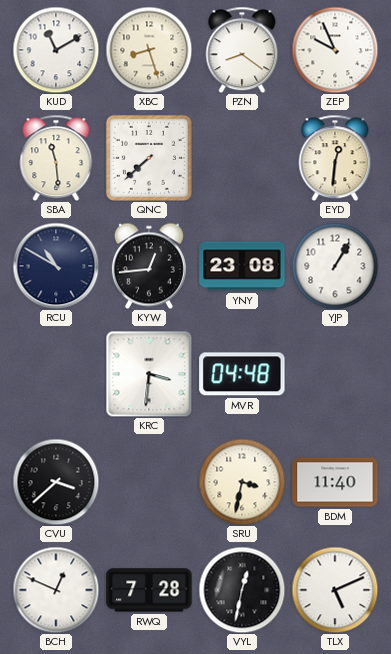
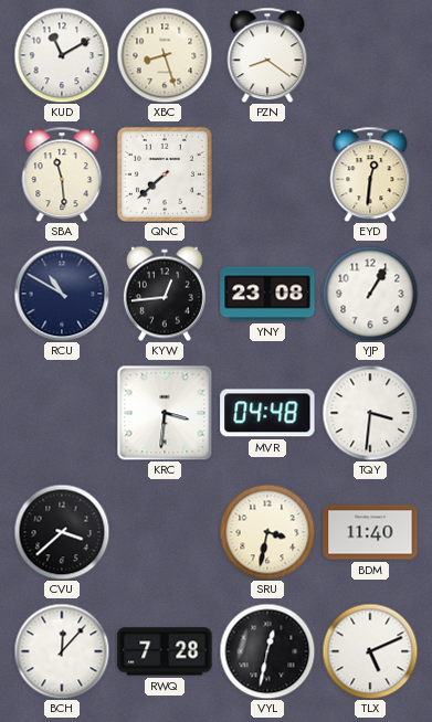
ZEP: 9:56 -> none
TQY: none -> 3:31
BCH: 12:49 -> 12:07
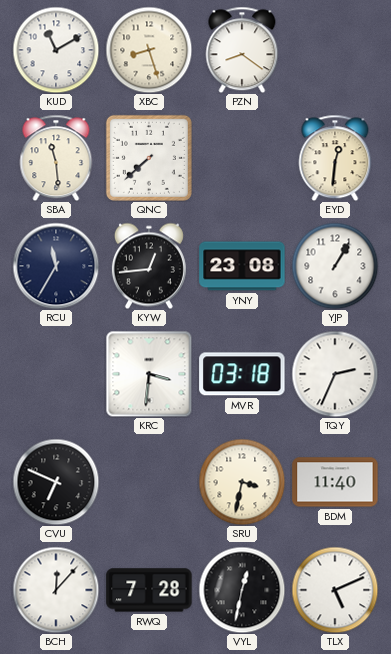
RCU: 10:50 -> 11:35
MVR: 04:48 -> 03:18
TQY: 3:31 -> 2:34
CVU: 3:38 -> 6:49
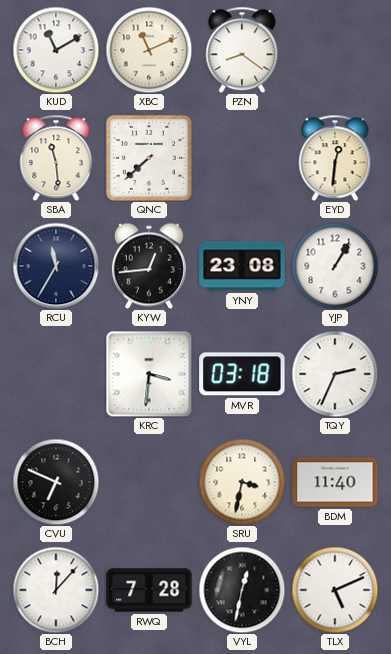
XBC: 8:27 -> 11:11
